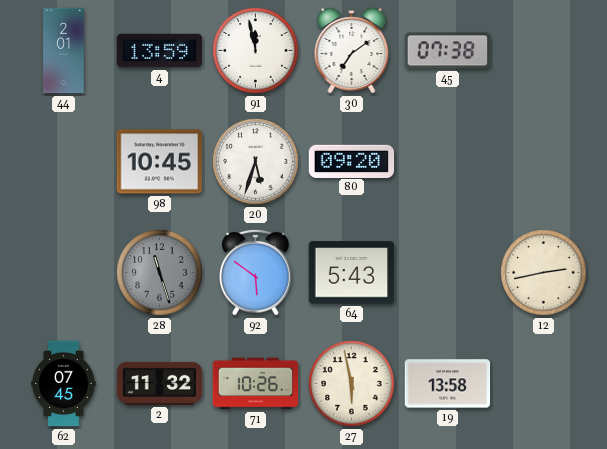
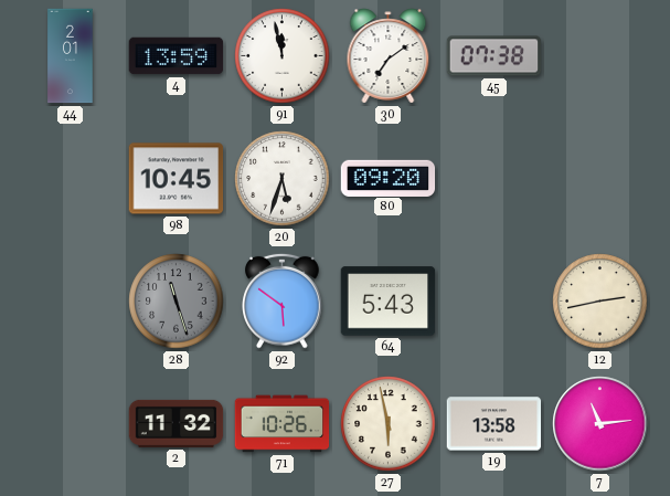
62: 07:45 -> none
7: none -> 11:14
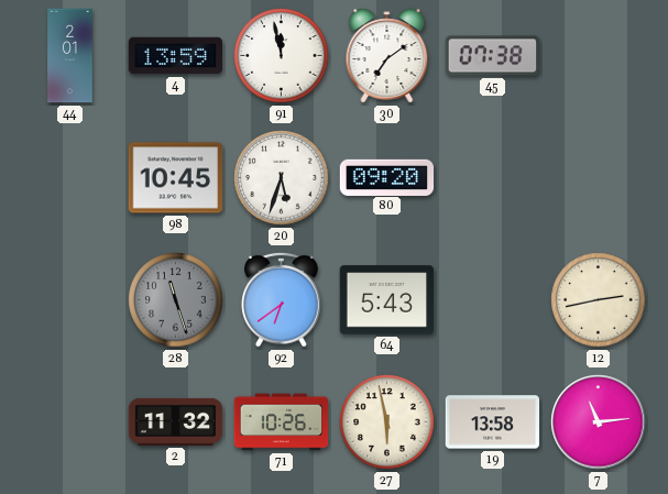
92: 5:51 -> 6:39
